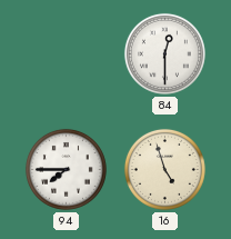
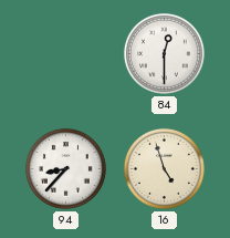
94: 7:45 -> 8:37
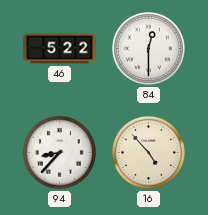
46: none -> 5:22
16: 4:57 -> 4:53
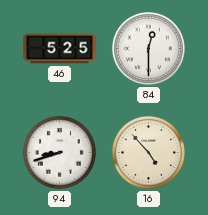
46: 5:22 -> 5:25
94: 8:37 -> 8:42
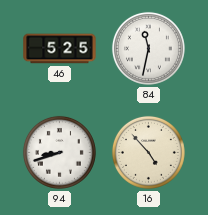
84: 12:30 -> 11:32
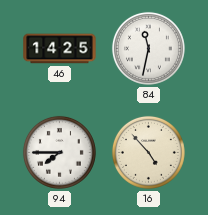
46: 5:25 -> 14:25
94: 8:42 -> 7:45
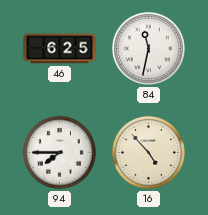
46: 14:25 -> 6:25
